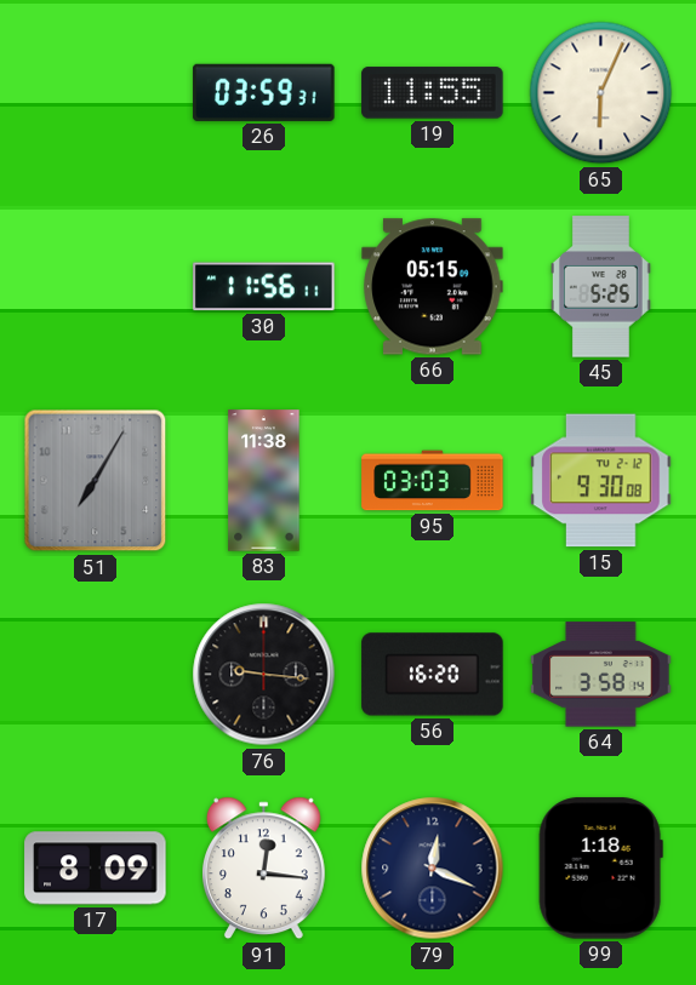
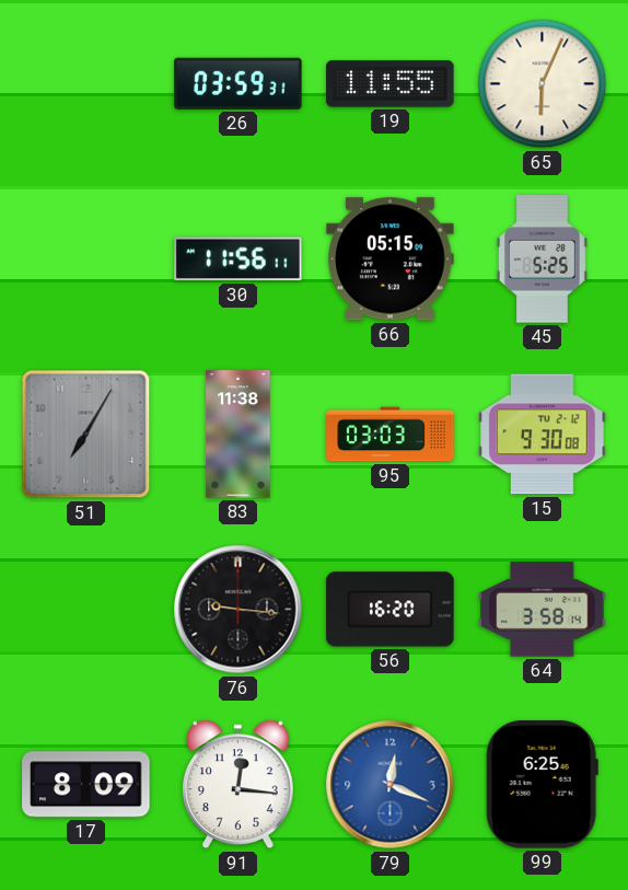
79 dial: navy -> blue
99: 1:18 -> 6:25
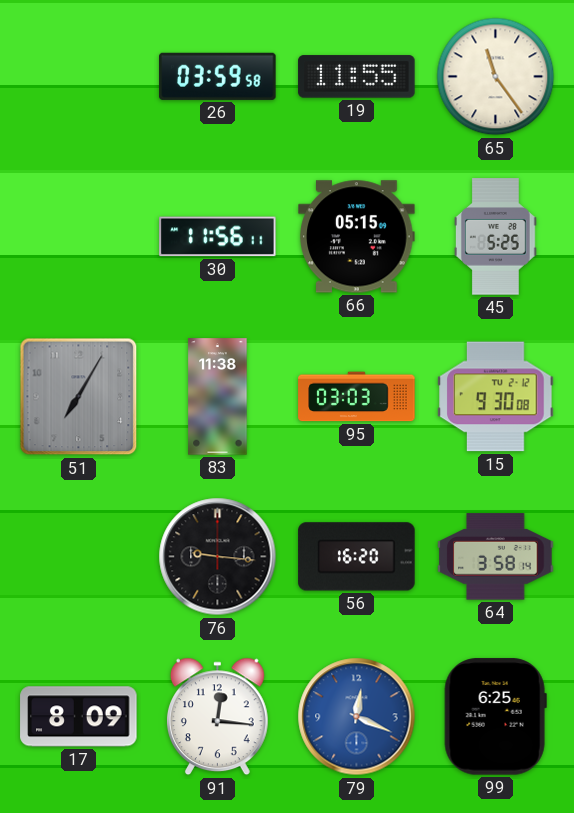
26: 03:59:31 -> 03:59:58
65: 6:04 -> 11:24
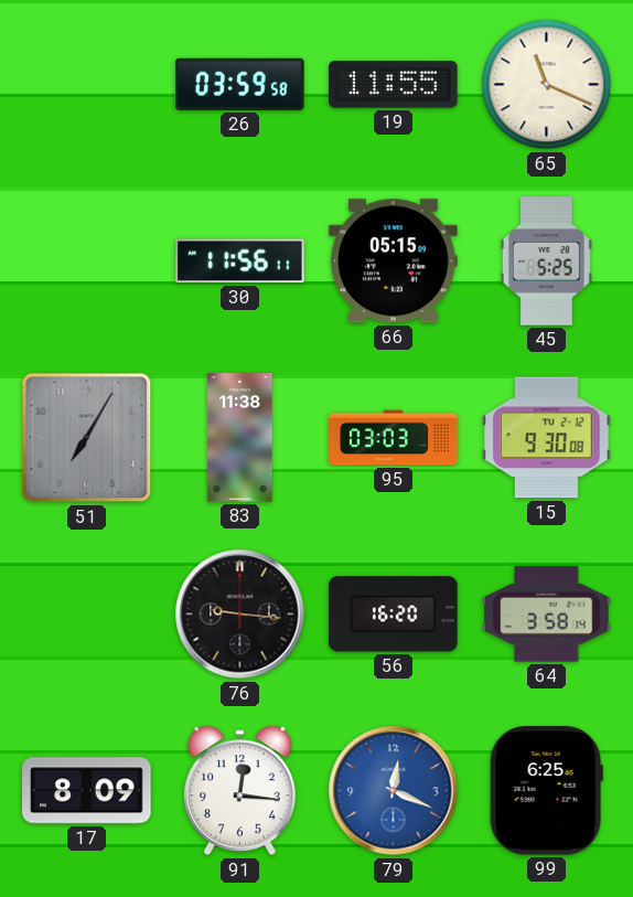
65: 11:24 -> 11:19
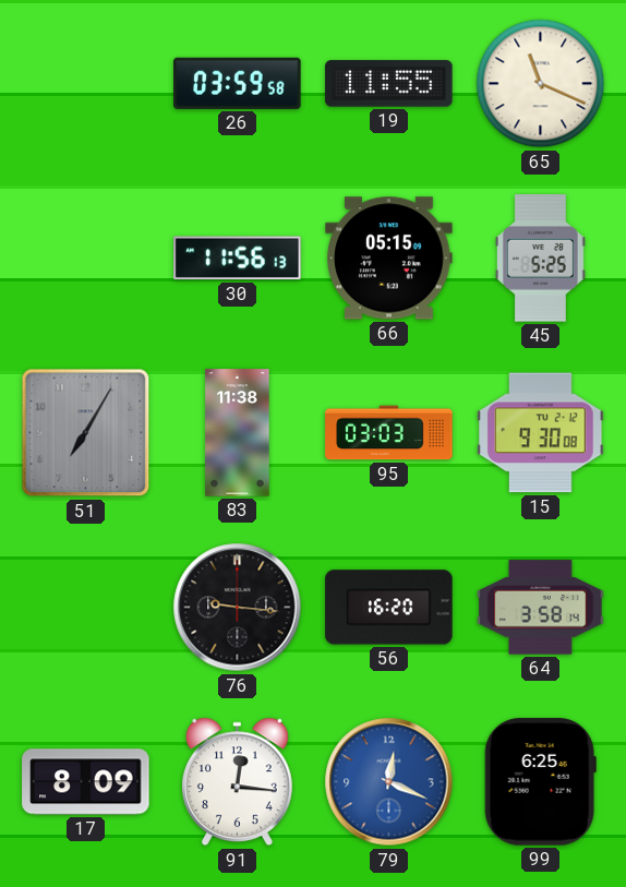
30: 11:56:11 -> 11:56:13
